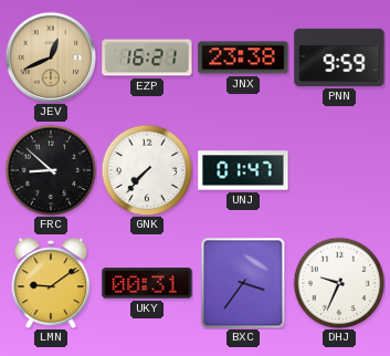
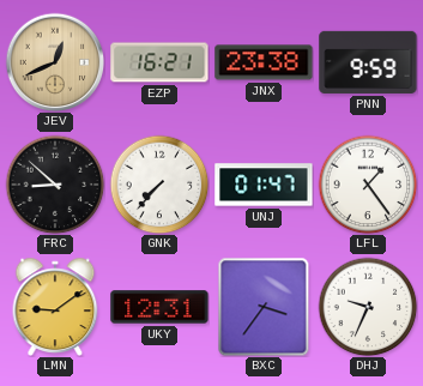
LFL: none -> 1:24
UKY: 00:31 -> 12:31
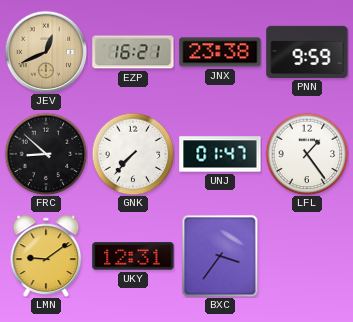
DHJ: 9:34 -> none
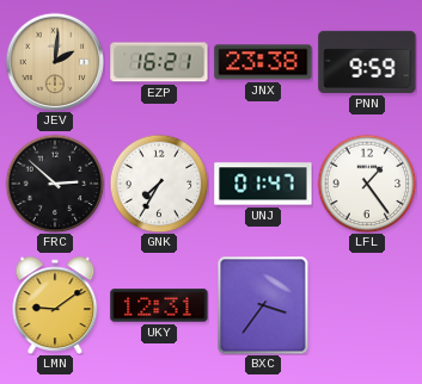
JEV: 12:41 -> 2:01
FRC: 8:52 -> 2:52
GNK: 7:37 -> 7:35
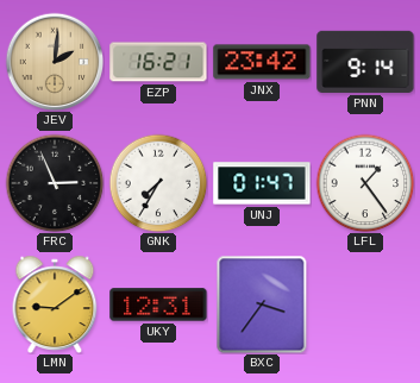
JNX: 23:38 -> 23:42
PNN: 9:59 -> 9:14
FRC: 2:52 -> 2:56
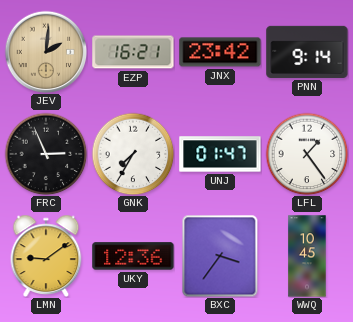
UKY: 12:31 -> 12:36
WWQ: none -> 10:45
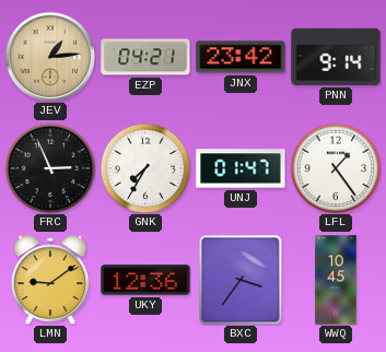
JEV: 2:01 -> 1:14
EZP: 16:21 -> 04:21
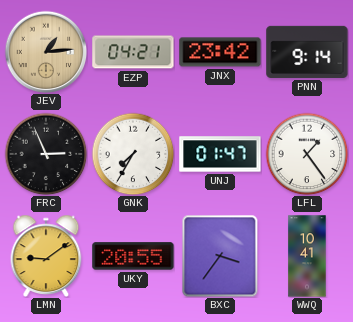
UKY: 12:36 -> 20:55
WWQ: 10:45 -> 10:41
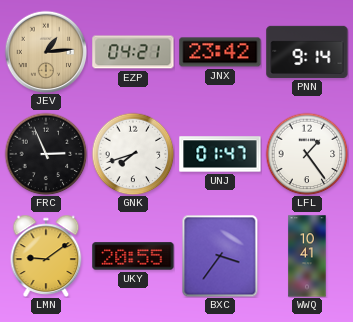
GNK: 7:35 -> 7:42
